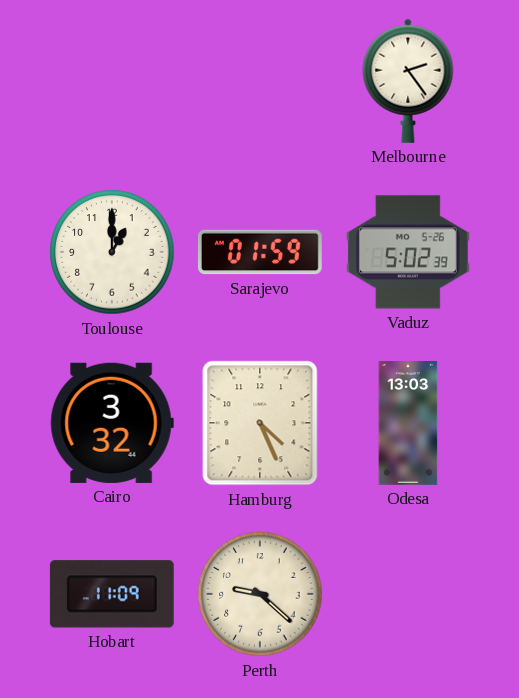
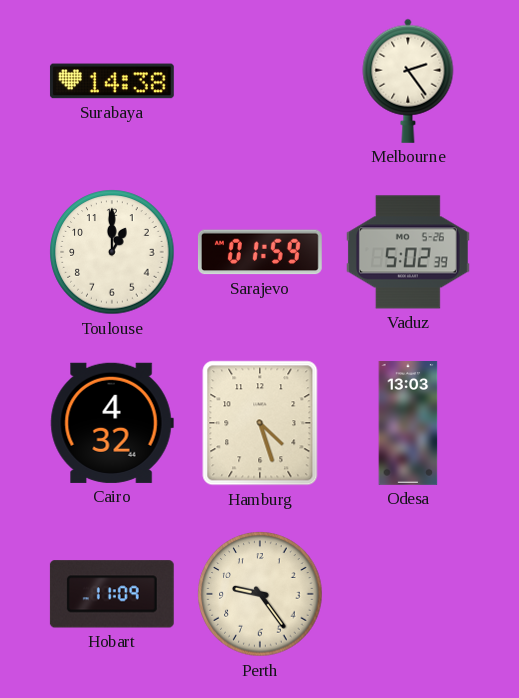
Surabaya: none -> 14:38
Cairo: 3:32 -> 4:32
Hamburg: 4:26 -> 4:27
Perth: 9:22 -> 9:24
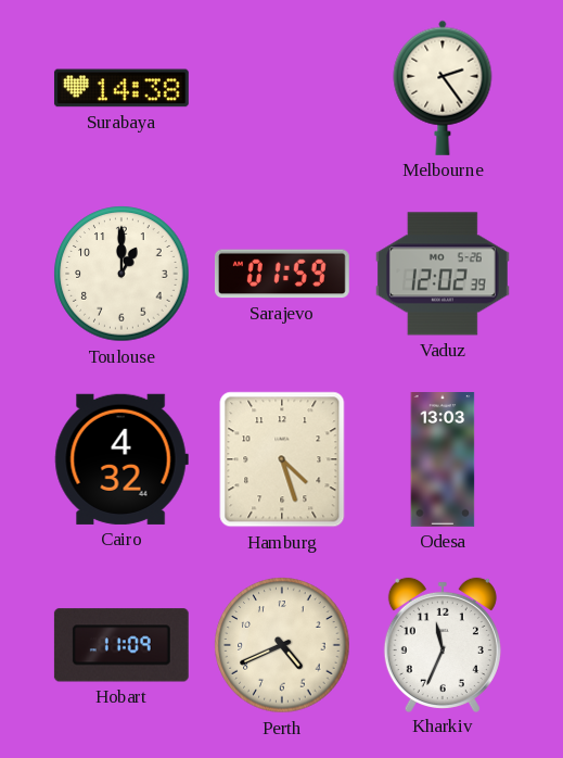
Vaduz: 5:02 -> 12:02
Perth: 9:24 -> 4:41
Kharkiv: none -> 11:34
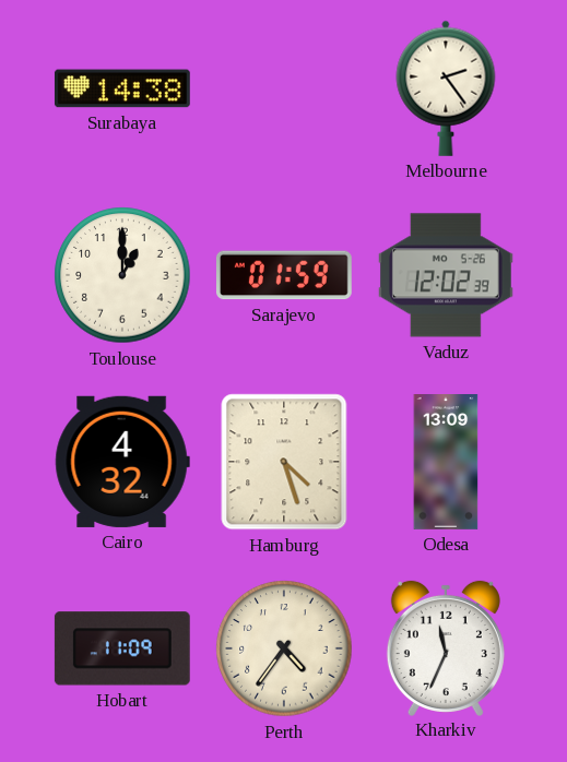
Odesa: 13:03 -> 13:09
Perth: 4:41 -> 4:36
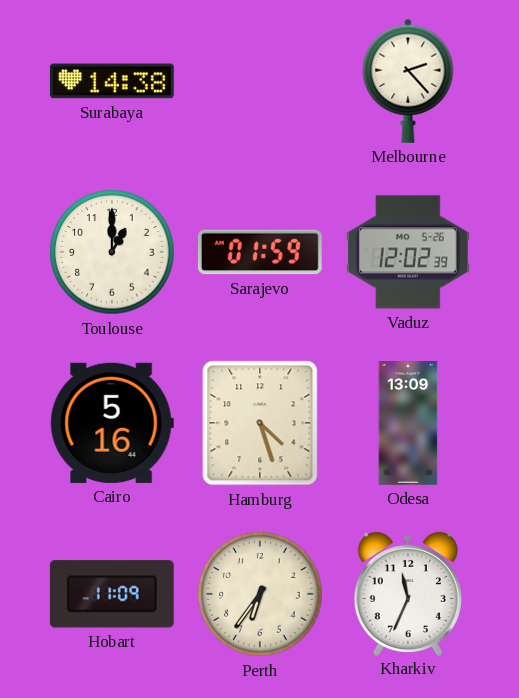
Melbourne: 2:24 -> 2:23
Cairo: 4:32 -> 5:16
Perth: 4:36 -> 6:36
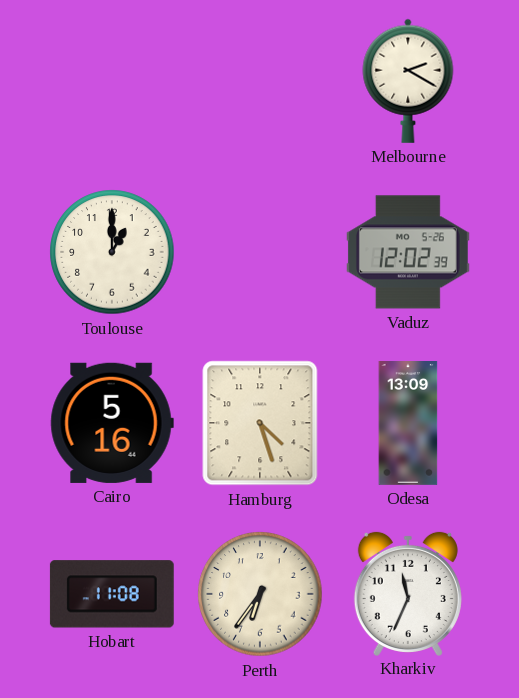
Surabaya: 14:38 -> none
Melbourne: 2:23 -> 2:20
Sarajevo: 01:59 -> none
Hobart: 11:09 -> 11:08
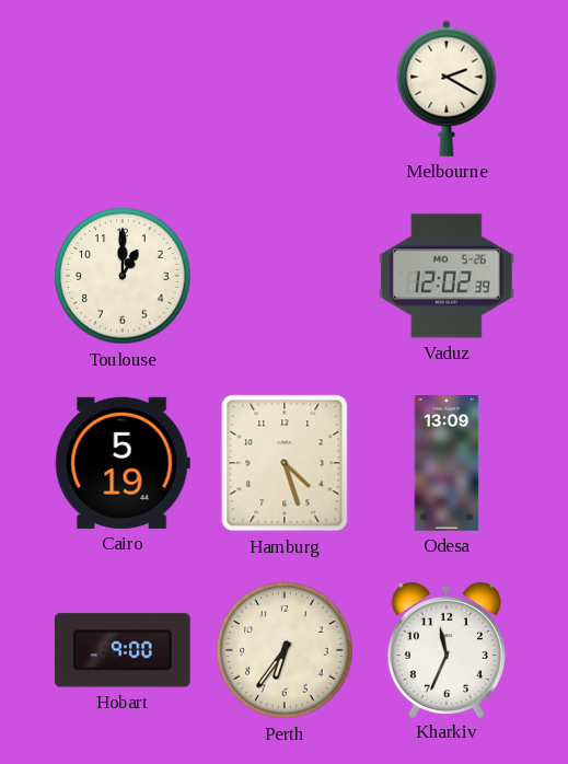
Cairo: 5:16 -> 5:19
Hobart: 11:08 -> 9:00
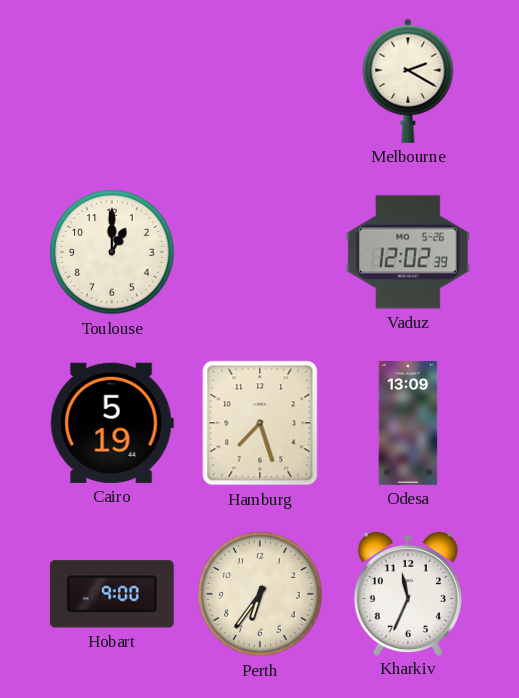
Hamburg: 4:27 -> 7:27
